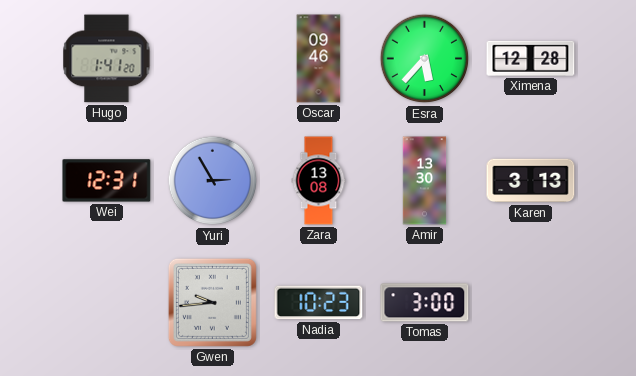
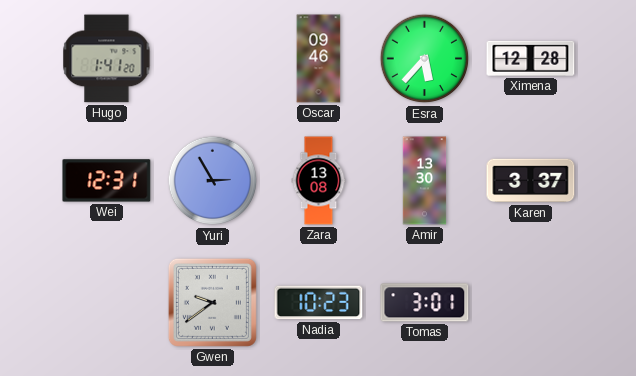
Karen: 3:13 -> 3:37
Gwen: 9:44 -> 9:39
Tomas: 3:00 -> 3:01
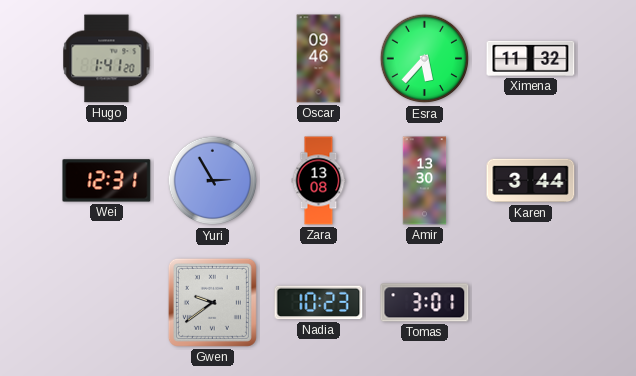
Ximena: 12:28 -> 11:32
Karen: 3:37 -> 3:44
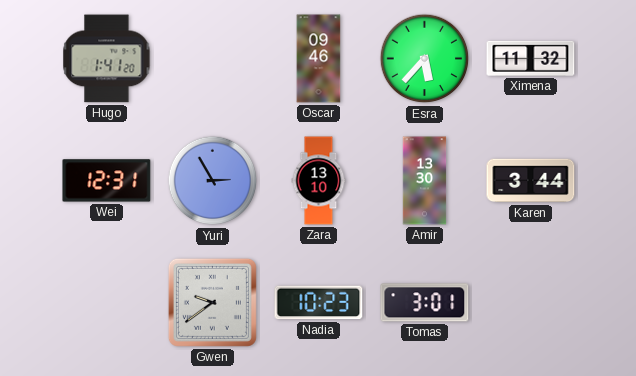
Zara: 13:08 -> 13:10
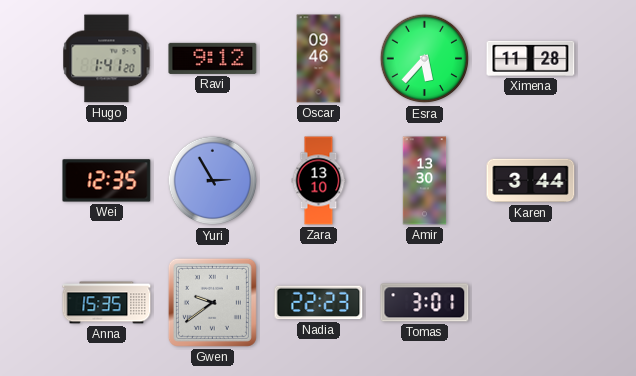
Ravi: none -> 9:12
Ximena: 11:32 -> 11:28
Wei: 12:31 -> 12:35
Anna: none -> 15:35
Nadia: 10:23 -> 22:23
